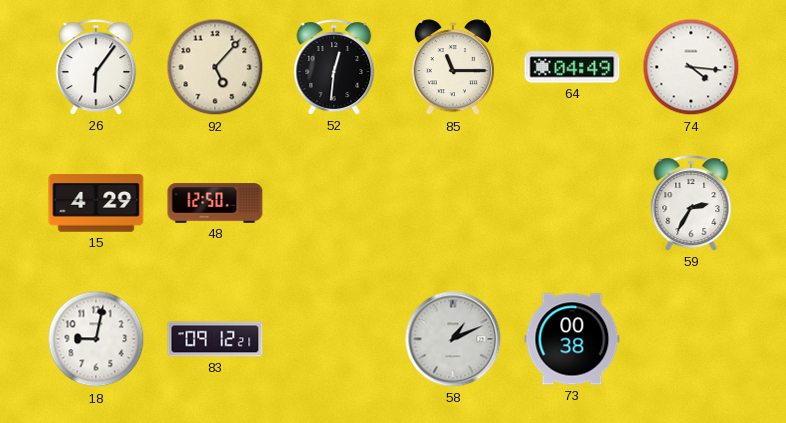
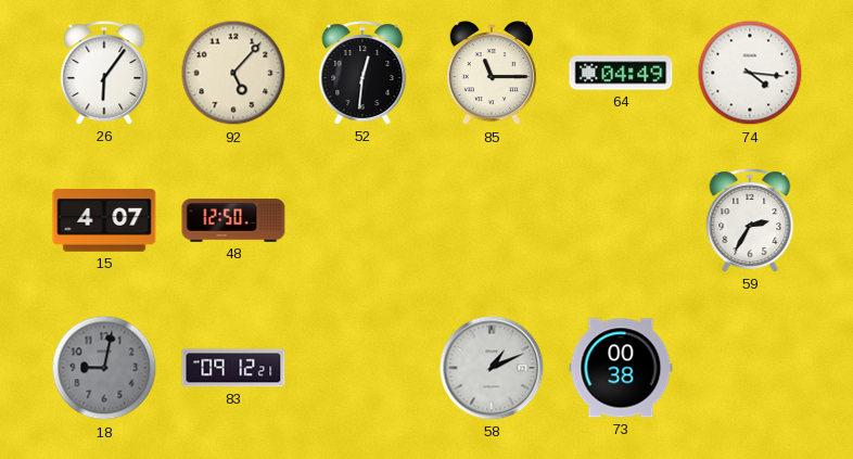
15: 4:29 -> 4:07
18 dial: white -> grey
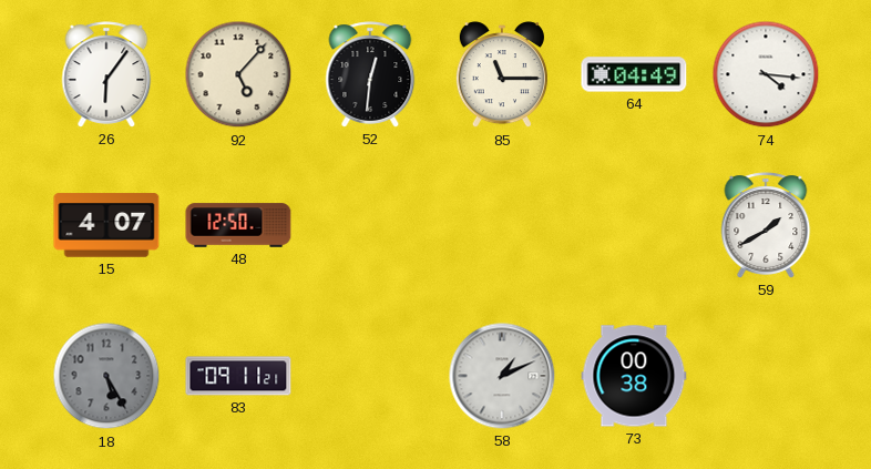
59: 2:35 -> 1:40
18: 9:02 -> 5:25
83: 09:12 -> 09:11
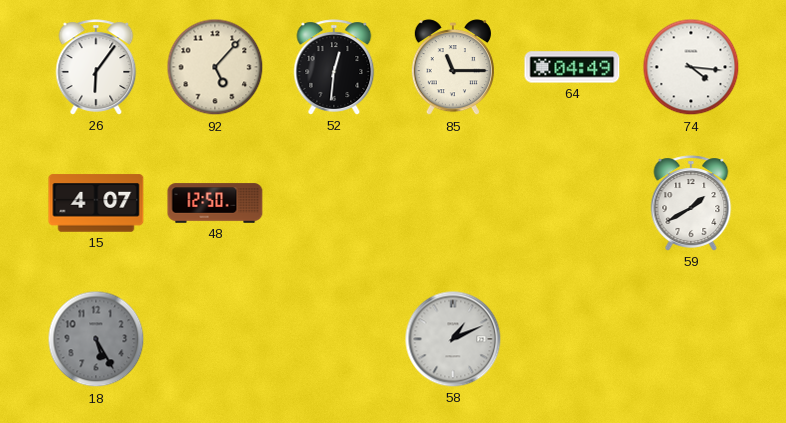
83: 09:11 -> none
73: 00:38 -> none
